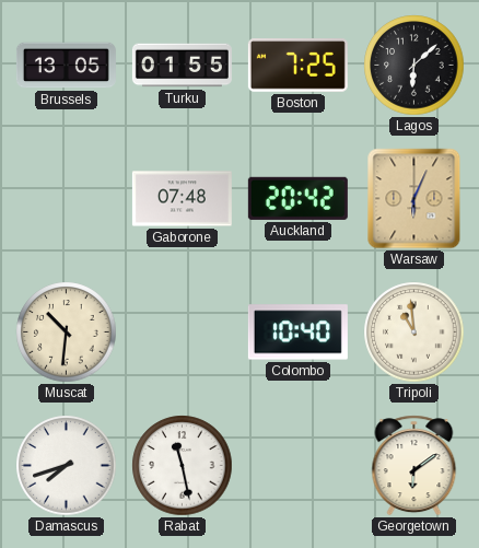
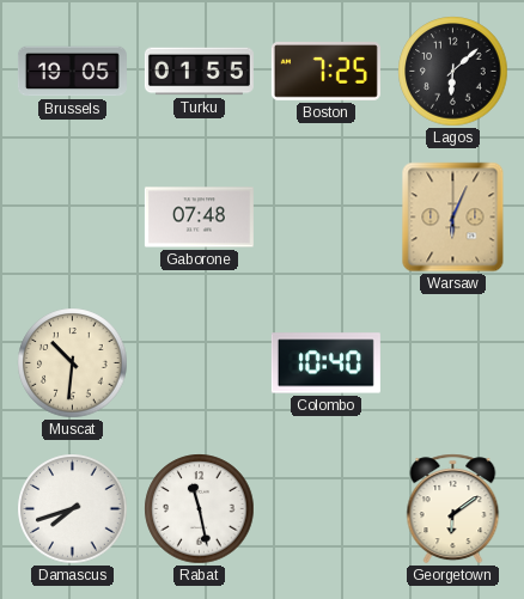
Brussels: 13:05 -> 19:05
Auckland: 20:42 -> none
Tripoli: 10:59 -> none
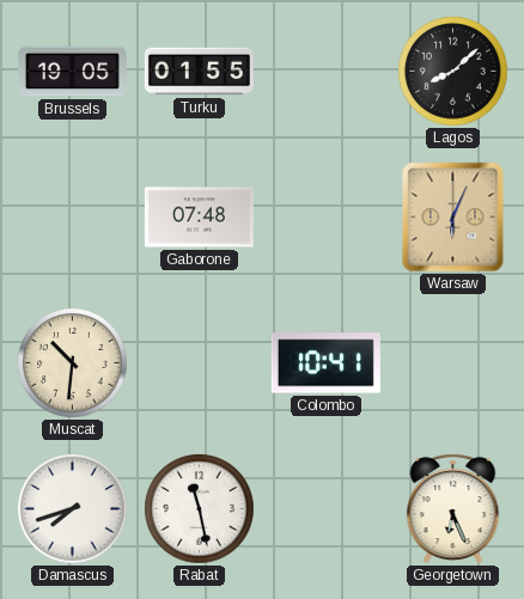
Boston: 7:25 -> none
Lagos: 6:08 -> 8:08
Colombo: 10:40 -> 10:41
Georgetown: 6:09 -> 6:26
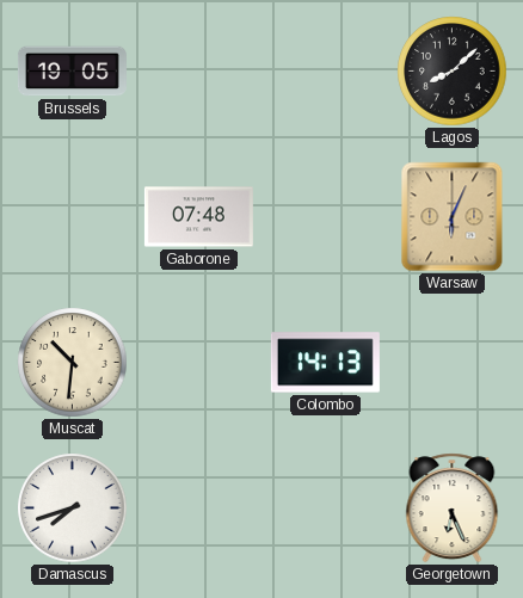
Turku: 01:55 -> none
Colombo: 10:41 -> 14:13
Rabat: 11:28 -> none
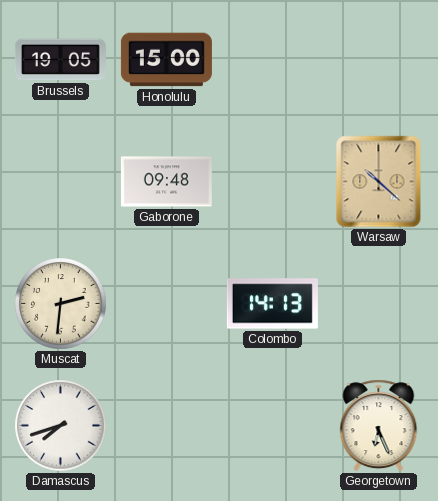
Honolulu: none -> 15:00
Lagos: 8:08 -> none
Gaborone: 07:48 -> 09:48
Warsaw: 6:04 -> 10:22
Muscat: 10:31 -> 2:31
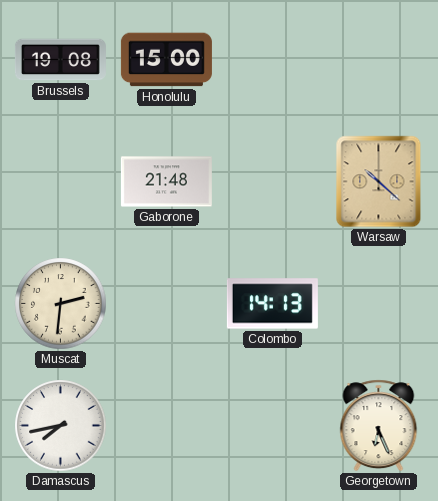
Brussels: 19:05 -> 19:08
Gaborone: 09:48 -> 21:48
Damascus: 7:42 -> 7:43
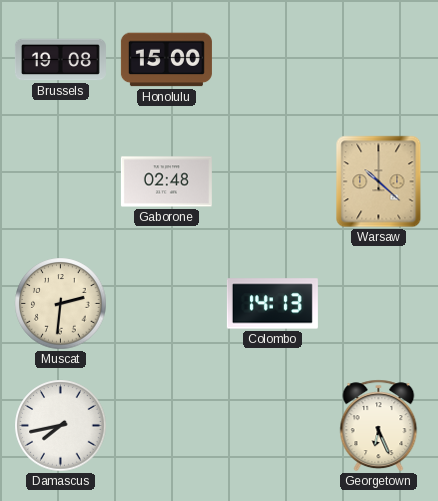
Gaborone: 21:48 -> 02:48
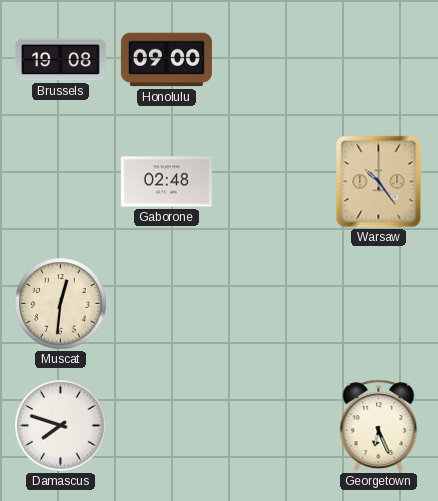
Honolulu: 15:00 -> 09:00
Warsaw: 10:22 -> 10:24
Muscat: 2:31 -> 12:31
Colombo: 14:13 -> none
Damascus: 7:43 -> 7:48
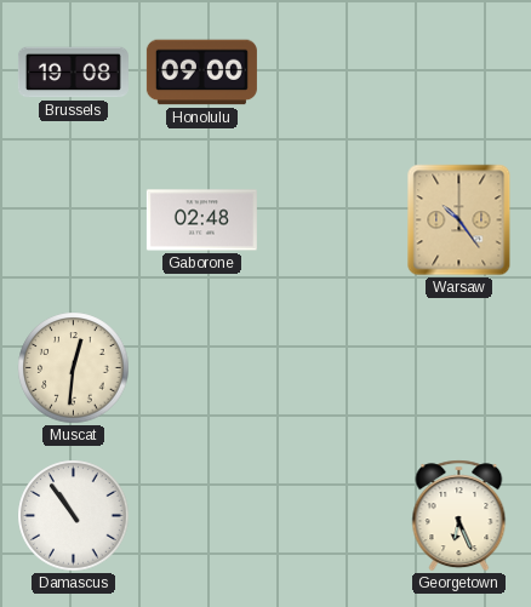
Damascus: 7:48 -> 10:54
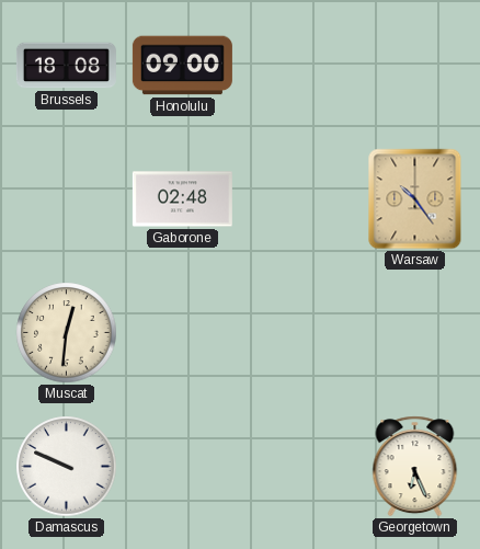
Brussels: 19:08 -> 18:08
Damascus: 10:54 -> 9:49
